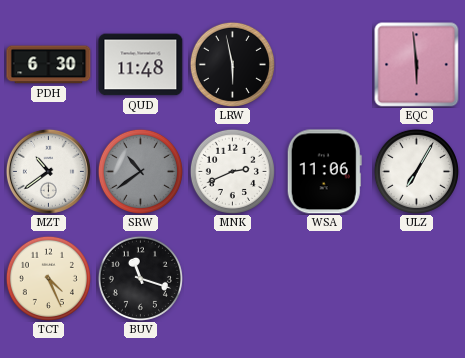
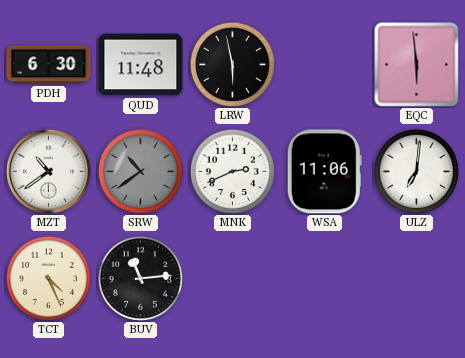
ULZ: 7:05 -> 7:01
BUV: 11:18 -> 11:14
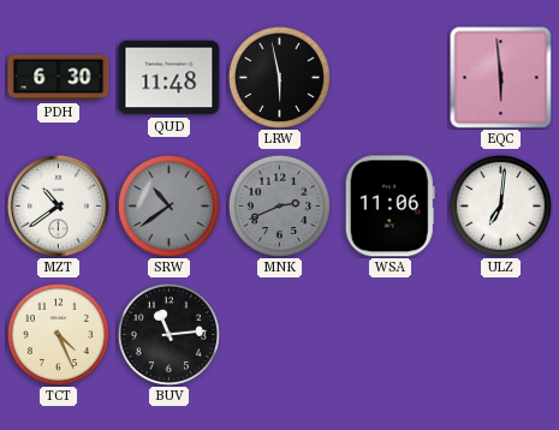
MNK dial: white -> grey
